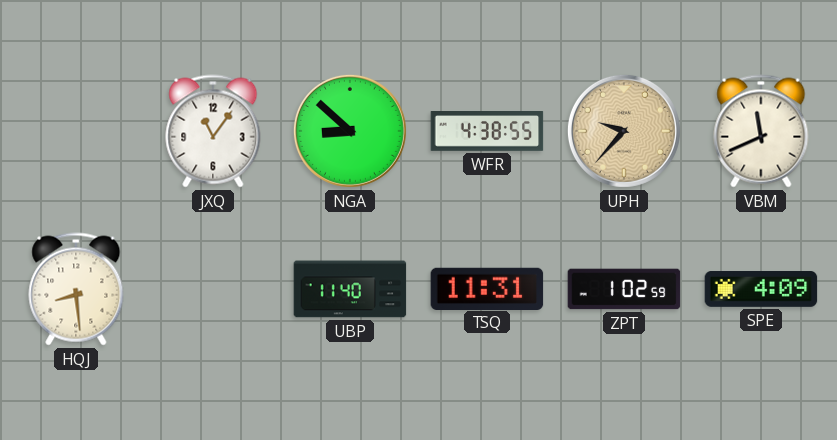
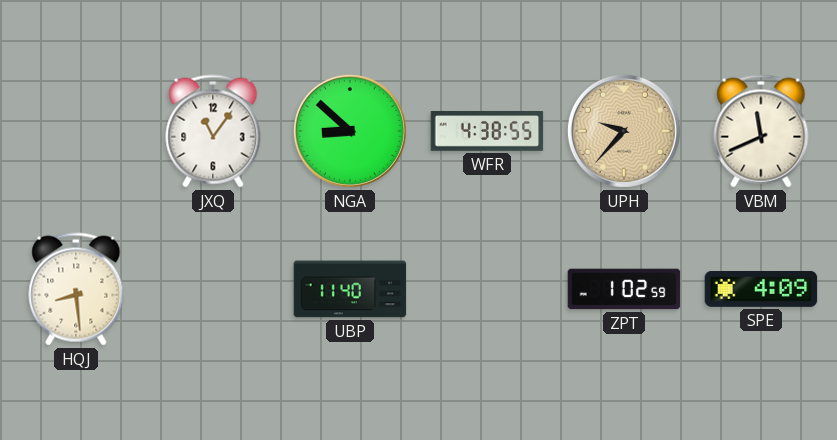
TSQ: 11:31 -> none
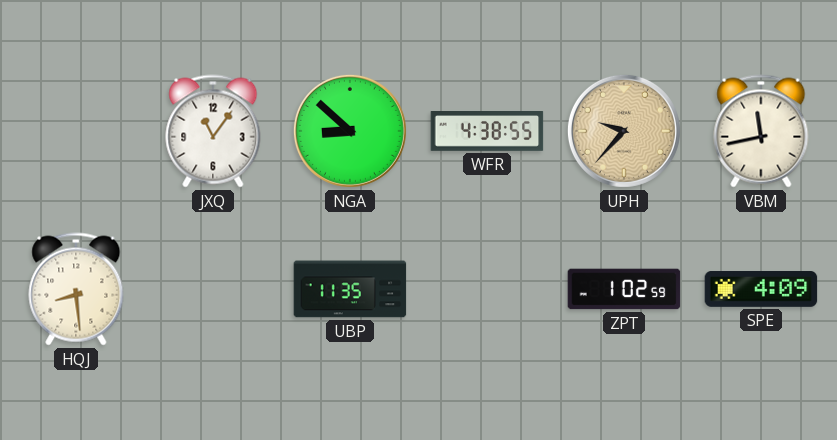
VBM: 11:41 -> 11:43
UBP: 11:40 -> 11:35
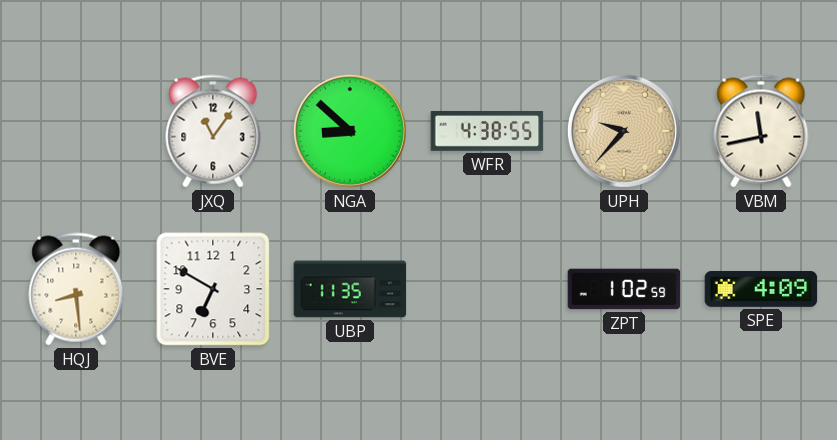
BVE: none -> 6:50
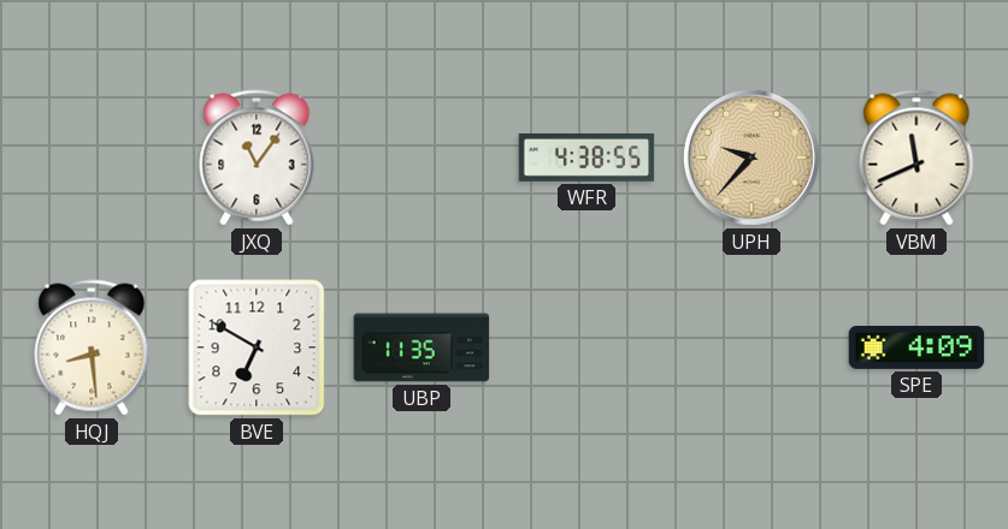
NGA: 8:52 -> none
VBM: 11:43 -> 11:41
ZPT: 1:02 -> none
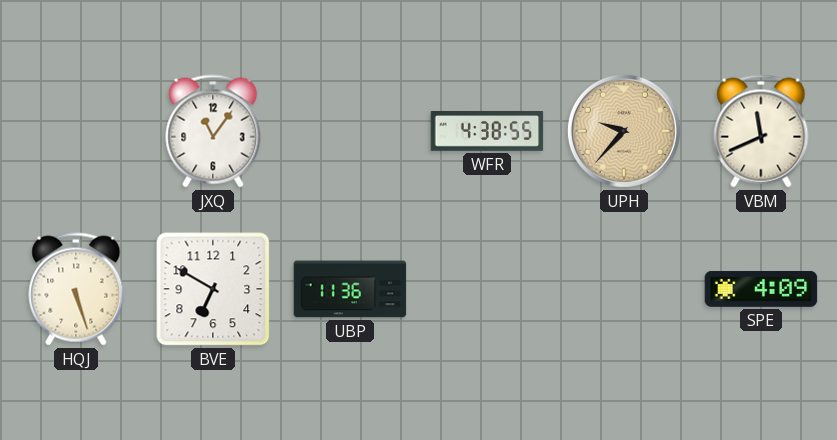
HQJ: 8:29 -> 5:27
UBP: 11:35 -> 11:36
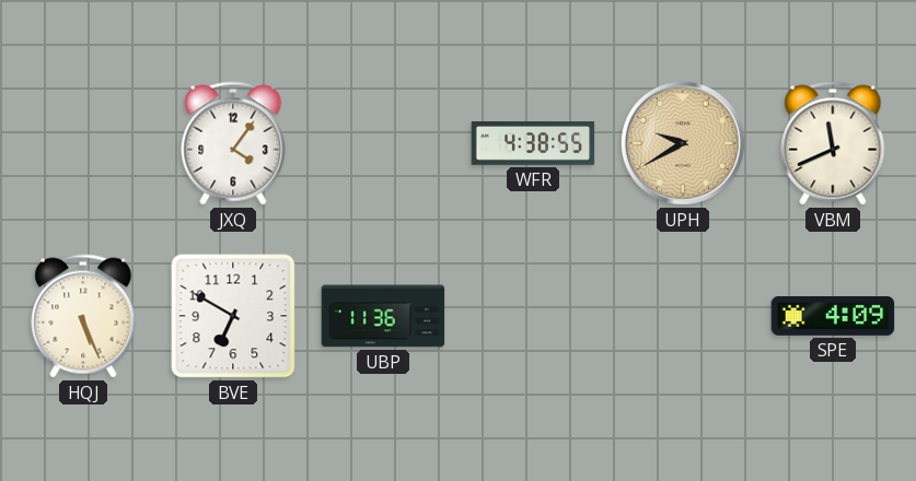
JXQ: 11:06 -> 4:06
UPH: 9:37 -> 9:40
HQJ: 5:27 -> 5:26
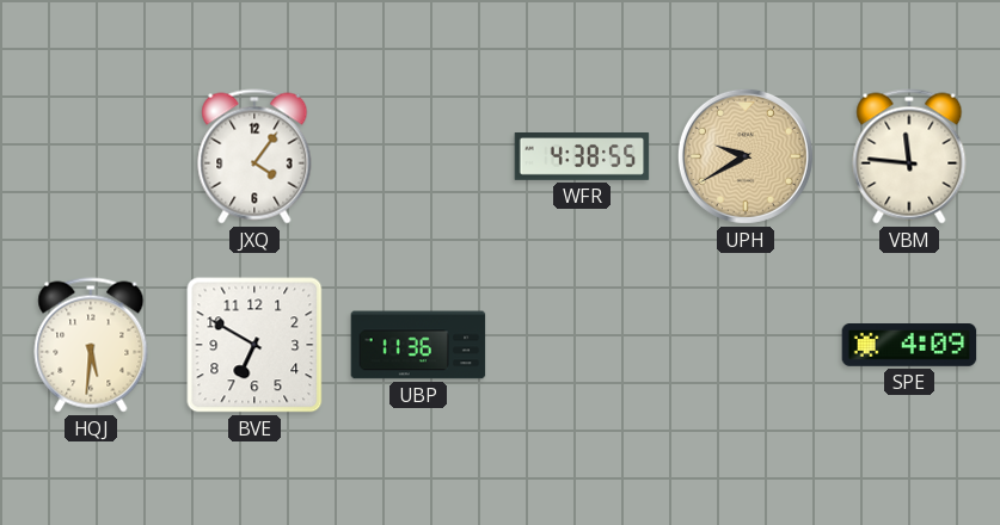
VBM: 11:41 -> 11:46
HQJ: 5:26 -> 5:31
